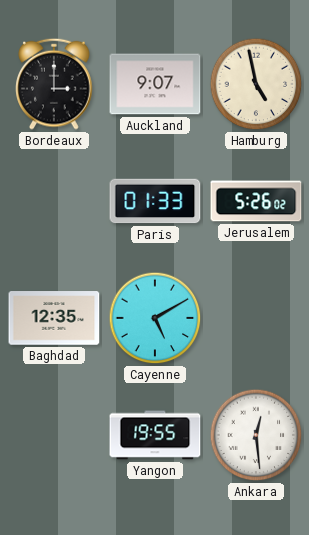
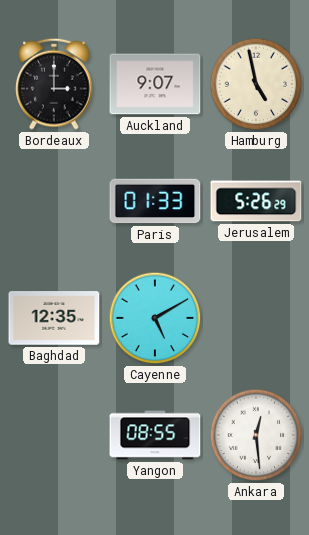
Jerusalem: 5:26:02 -> 5:26:29
Yangon: 19:55 -> 08:55
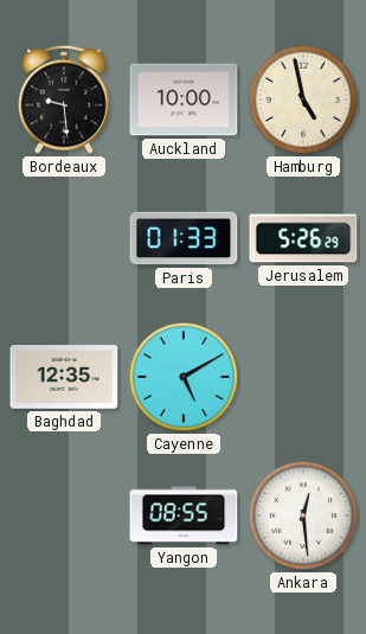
Bordeaux: 3:00 -> 9:29
Auckland: 9:07 -> 10:00
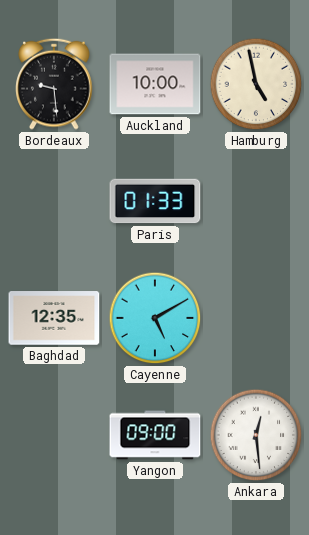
Jerusalem: 5:26 -> none
Yangon: 08:55 -> 09:00
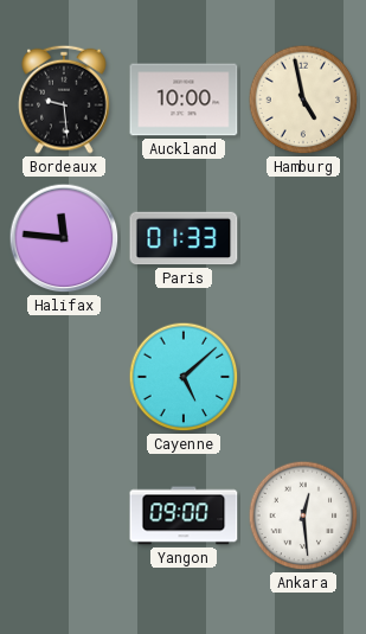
Halifax: none -> 11:46
Baghdad: 12:35 -> none
Cayenne: 5:10 -> 5:08
